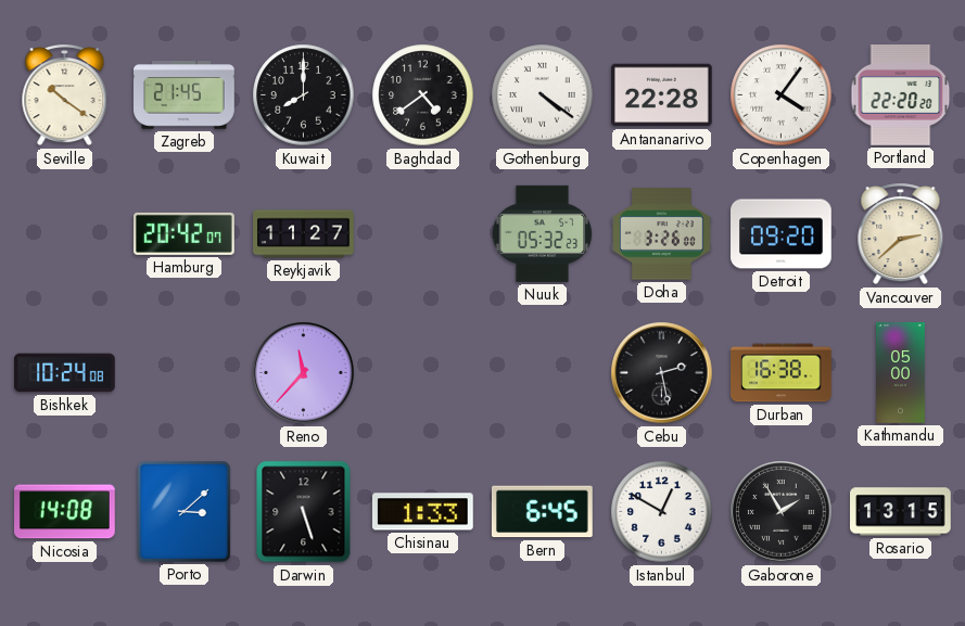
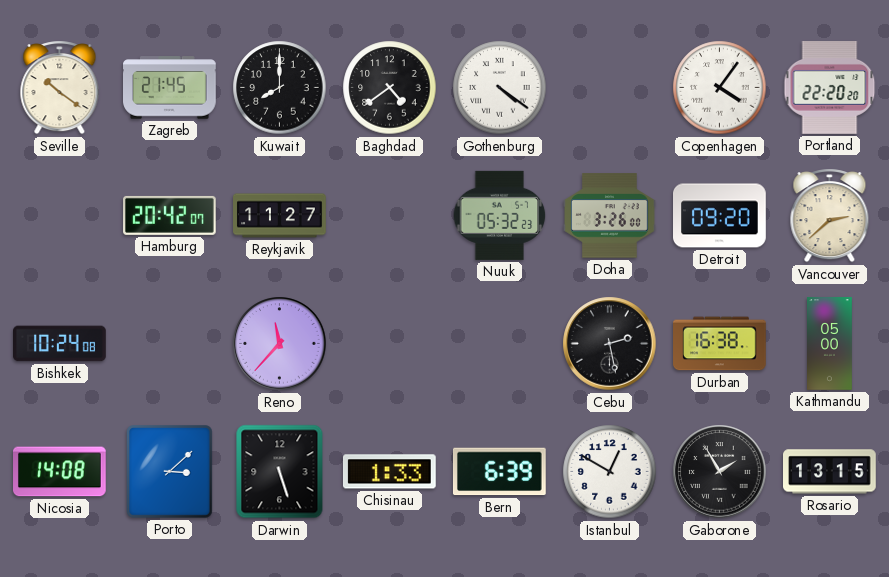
Antananarivo: 22:28 -> none
Bern: 6:45 -> 6:39
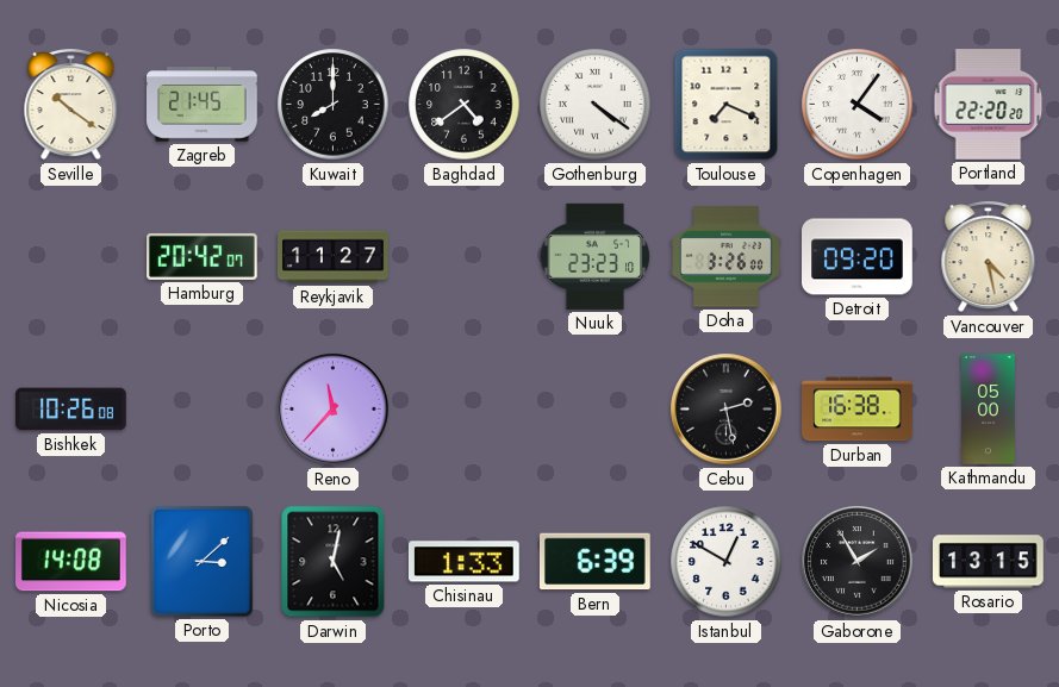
Toulouse: none -> 7:19
Nuuk: 05:32 -> 23:23
Vancouver: 2:38 -> 4:28
Bishkek: 10:24 -> 10:26
Darwin: 5:27 -> 5:02
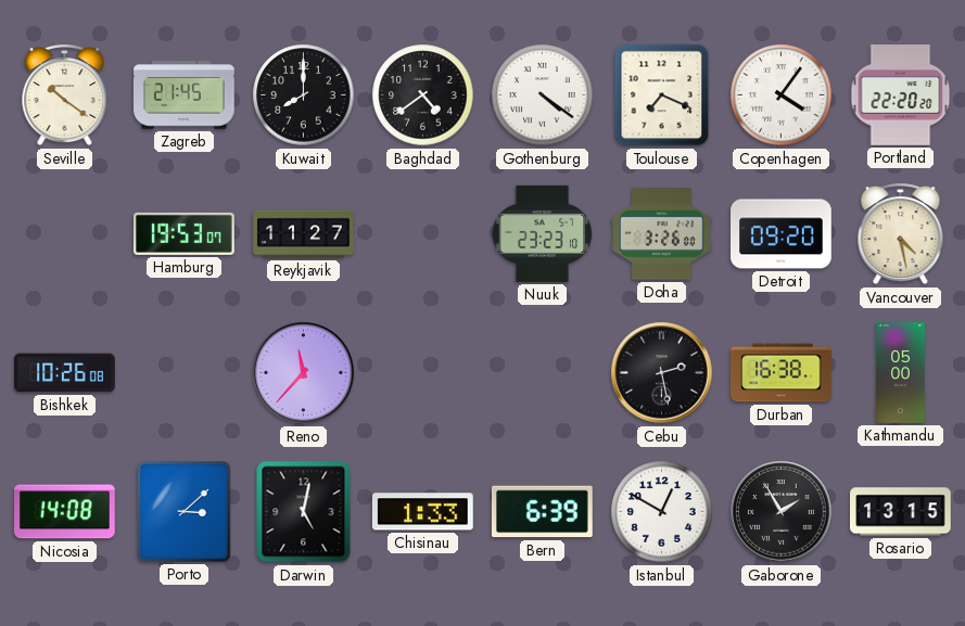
Hamburg: 20:42 -> 19:53
